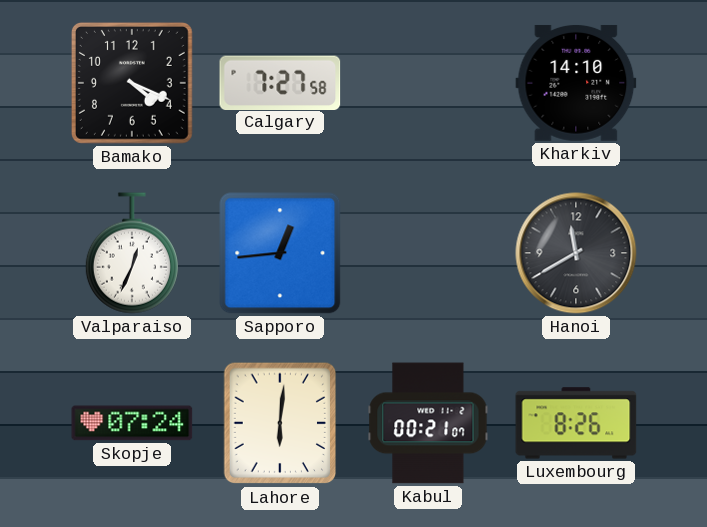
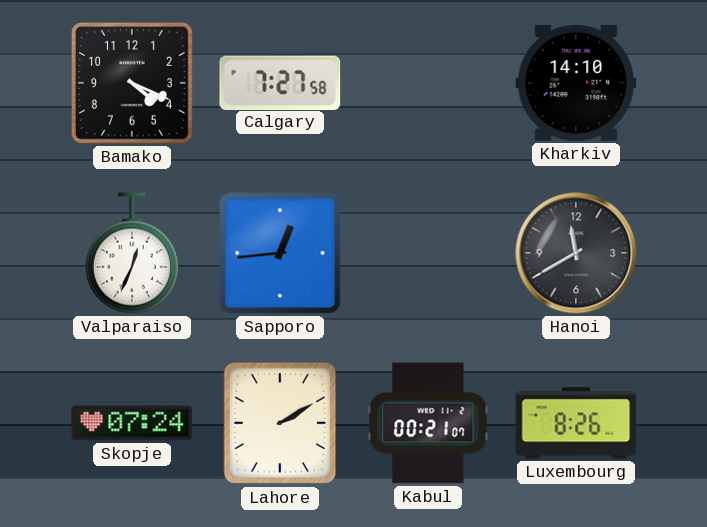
Lahore: 6:01 -> 2:10
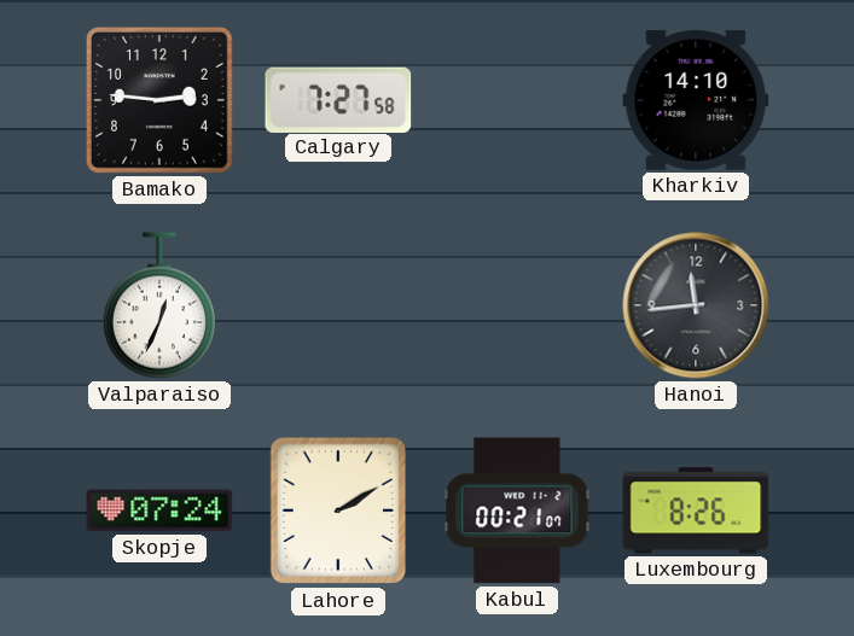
Bamako: 4:19 -> 2:46
Sapporo: 12:44 -> none
Hanoi: 11:40 -> 11:44
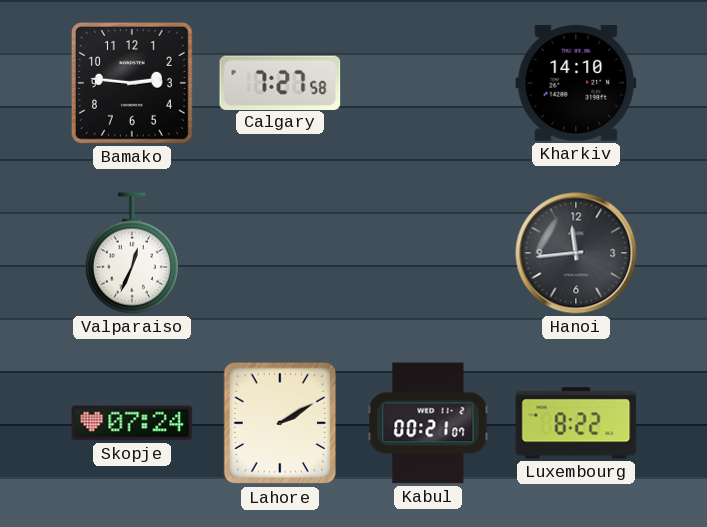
Luxembourg: 8:26 -> 8:22
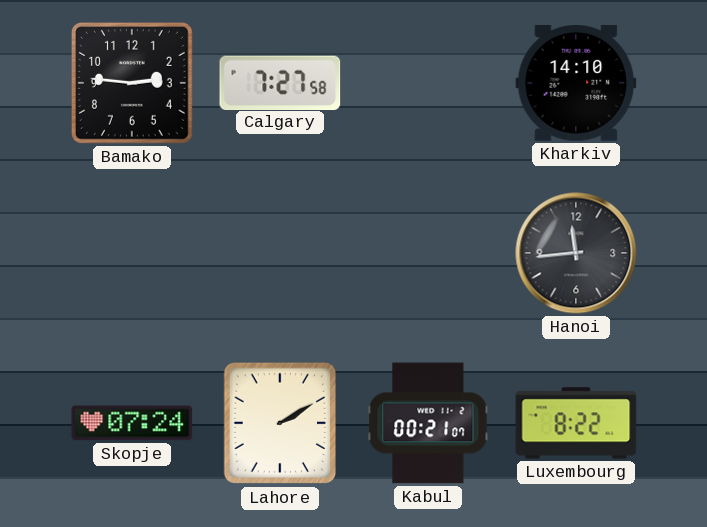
Valparaiso: 12:34 -> none
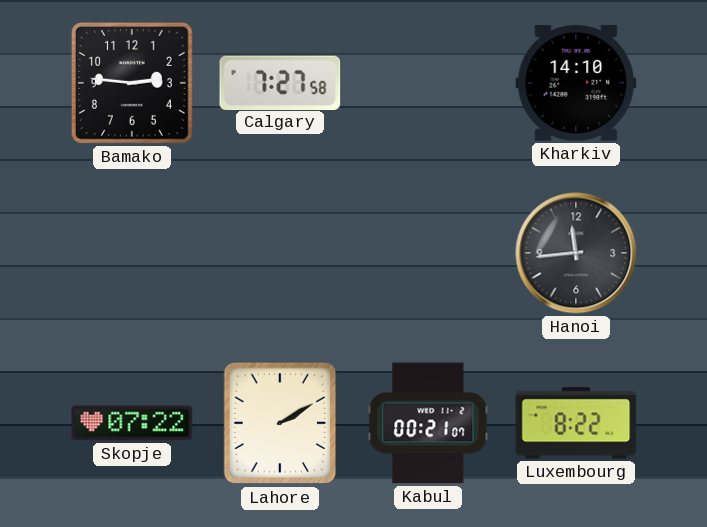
Skopje: 07:24 -> 07:22
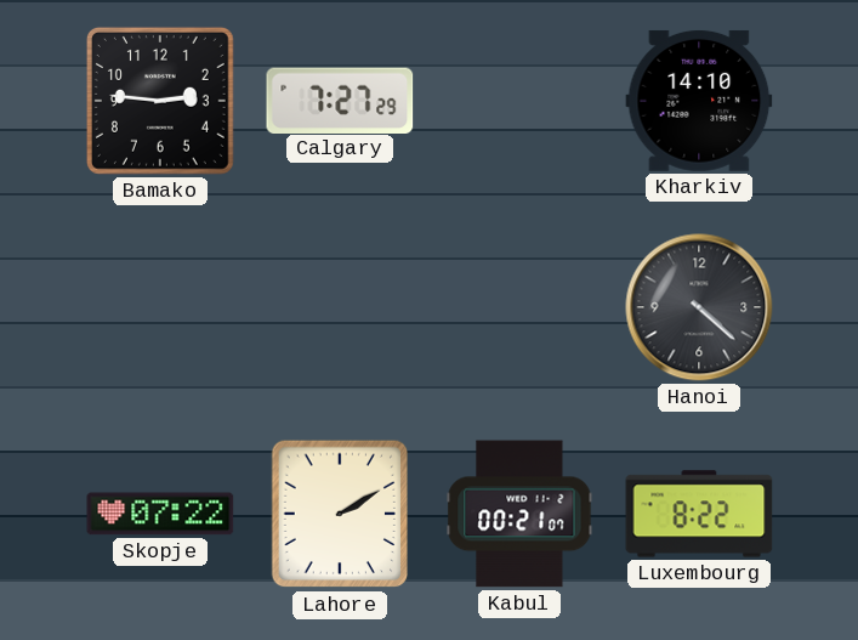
Calgary: 7:27:58 -> 7:27:29
Hanoi: 11:44 -> 4:22
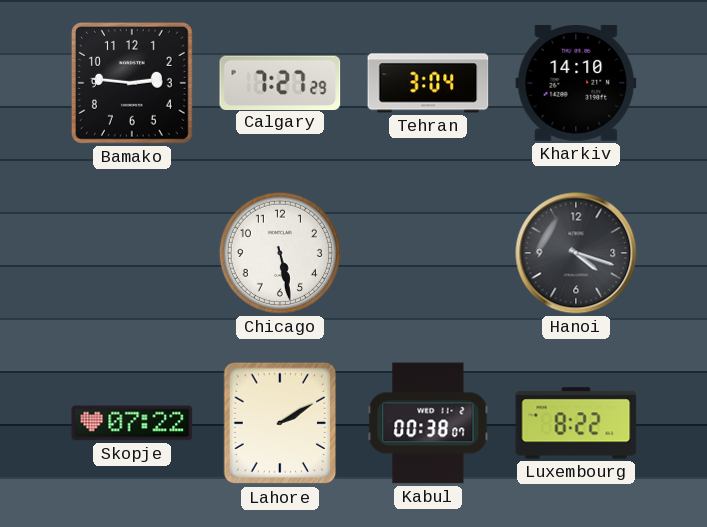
Tehran: none -> 3:04
Chicago: none -> 5:28
Hanoi: 4:22 -> 4:18
Kabul: 00:21 -> 00:38
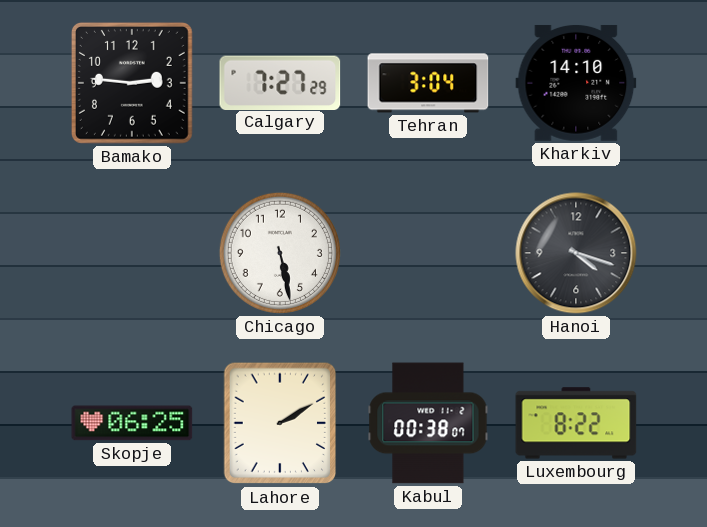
Skopje: 07:22 -> 06:25
